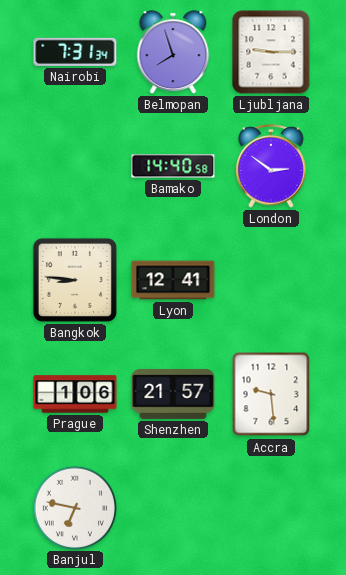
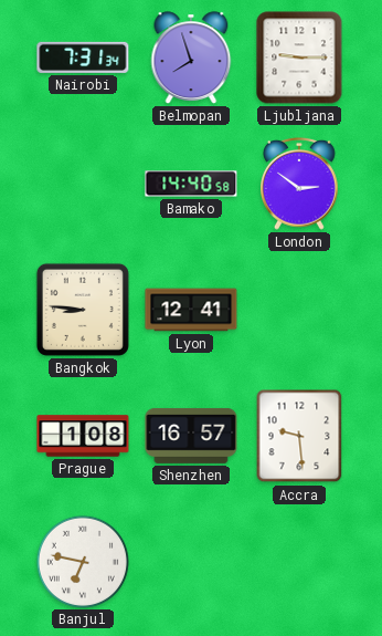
Prague: 1:06 -> 1:08
Shenzhen: 21:57 -> 16:57
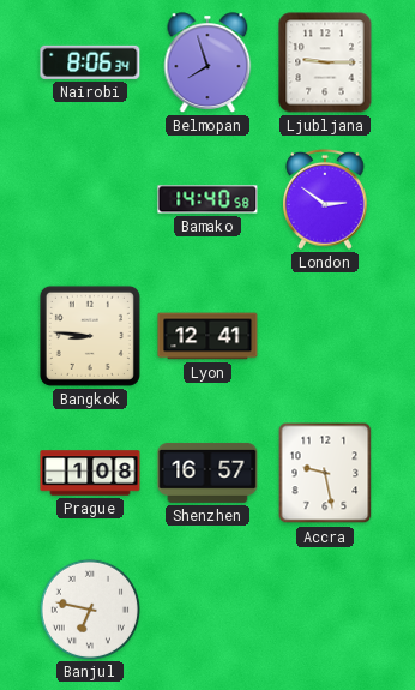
Nairobi: 7:31 -> 8:06
Accra: 9:29 -> 9:28
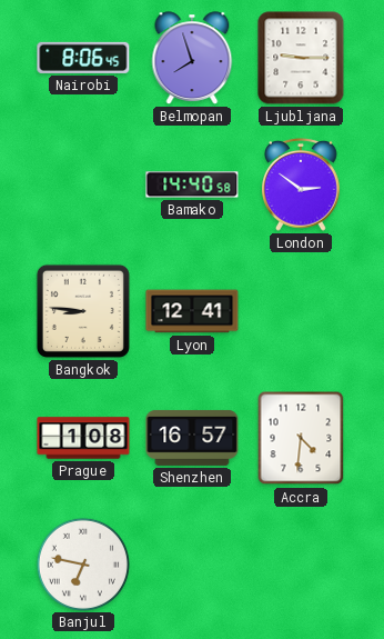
Nairobi: 8:06:34 -> 8:06:45
Accra: 9:28 -> 4:31
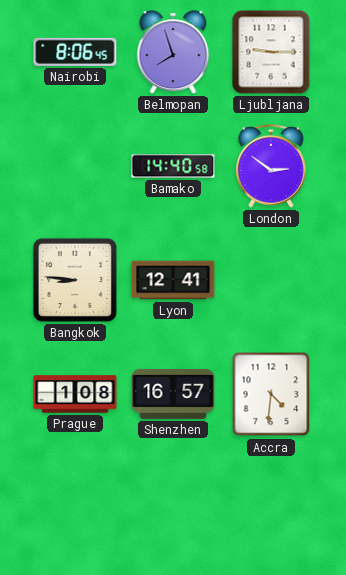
Banjul: 6:47 -> none
